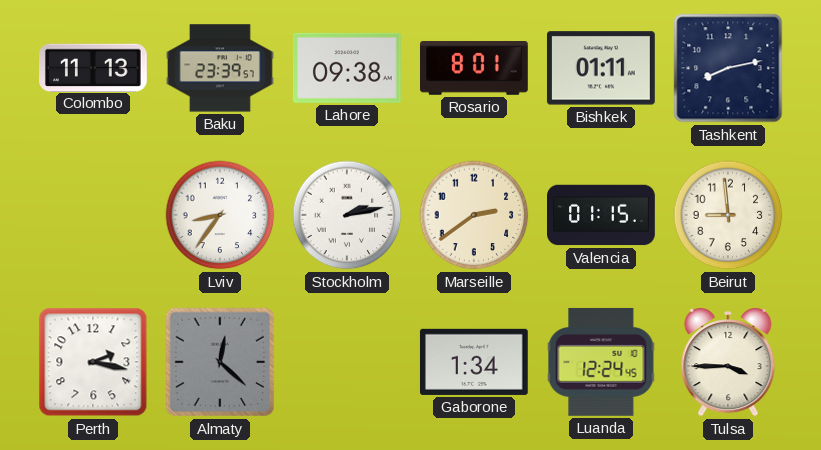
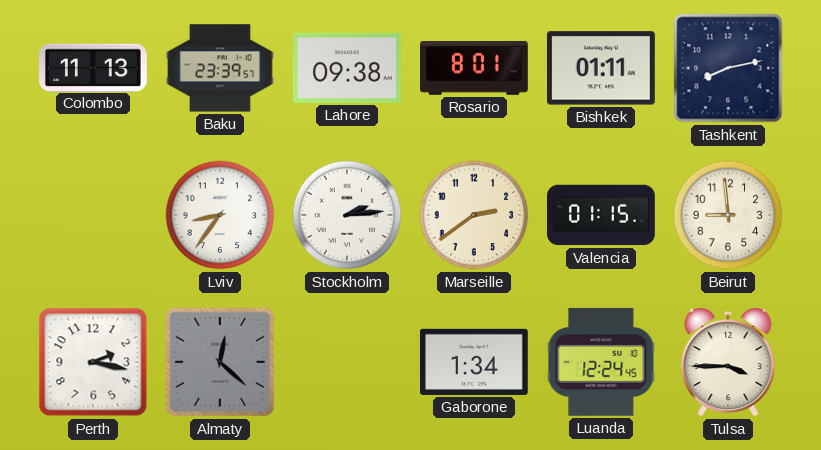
Stockholm: 2:13 -> 2:14
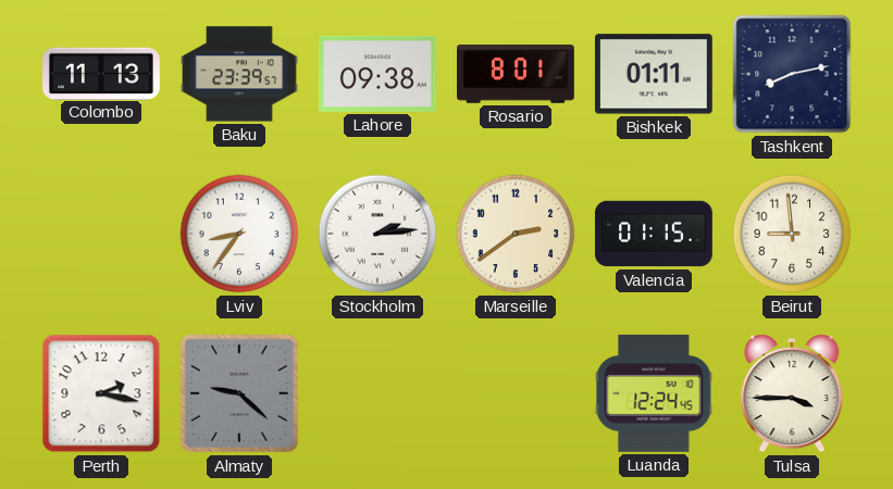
Almaty: 12:22 -> 9:22
Gaborone: 1:34 -> none
